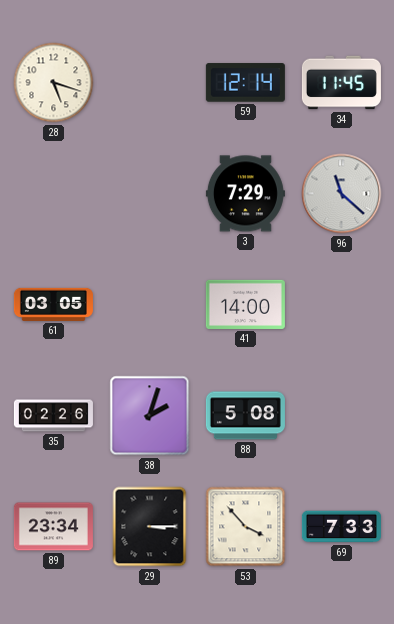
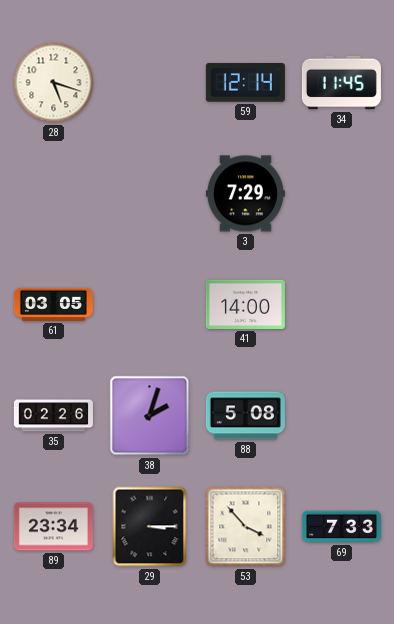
96: 11:22 -> none
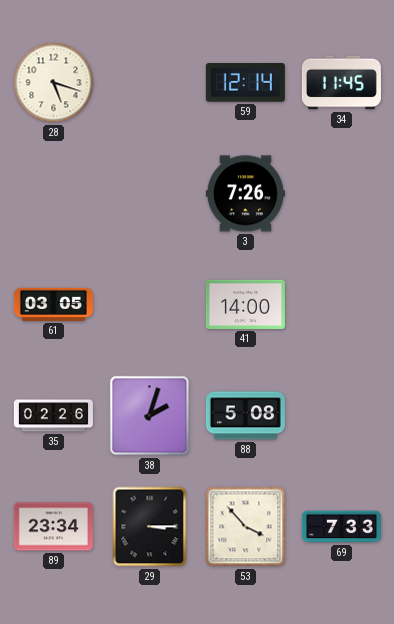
3: 7:29 -> 7:26
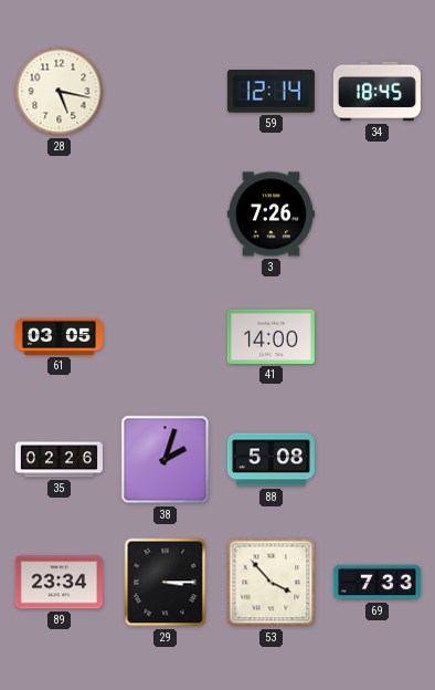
28: 5:18 -> 5:17
34: 11:45 -> 18:45
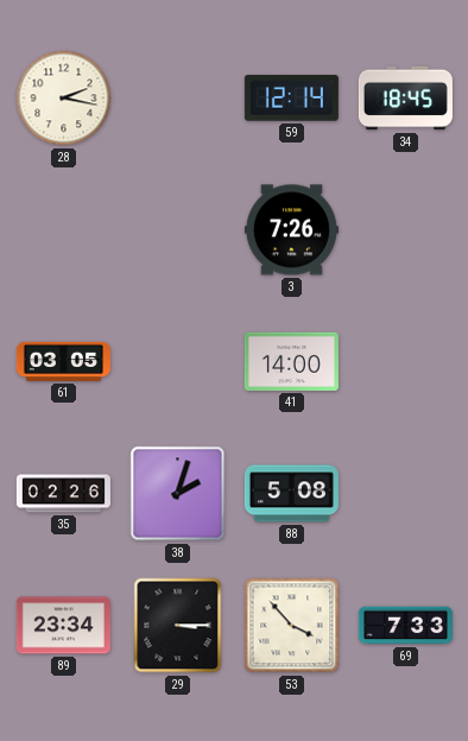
28: 5:17 -> 2:17
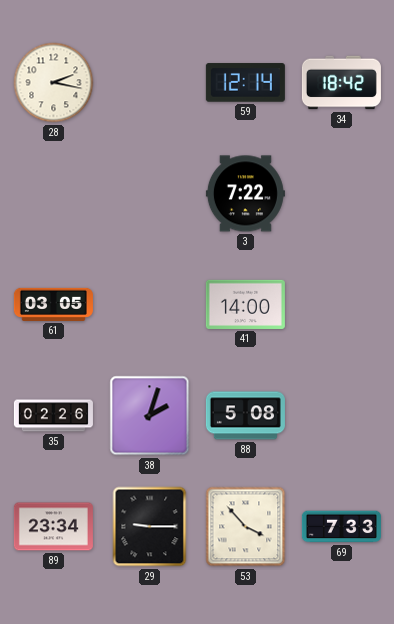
34: 18:45 -> 18:42
3: 7:26 -> 7:22
29: 3:15 -> 9:15
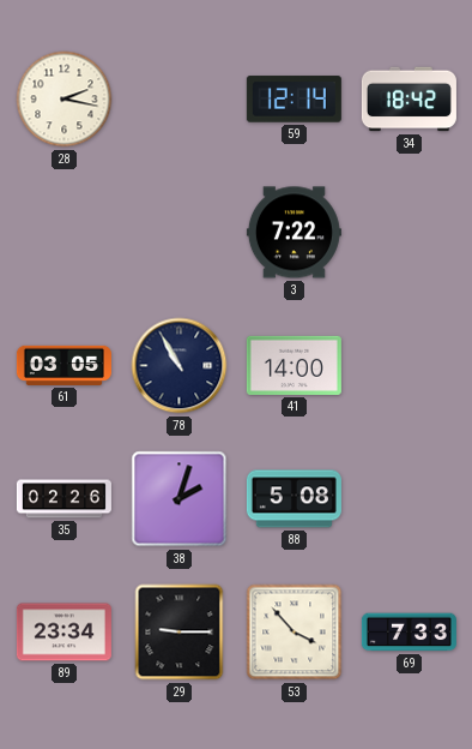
78: none -> 10:55
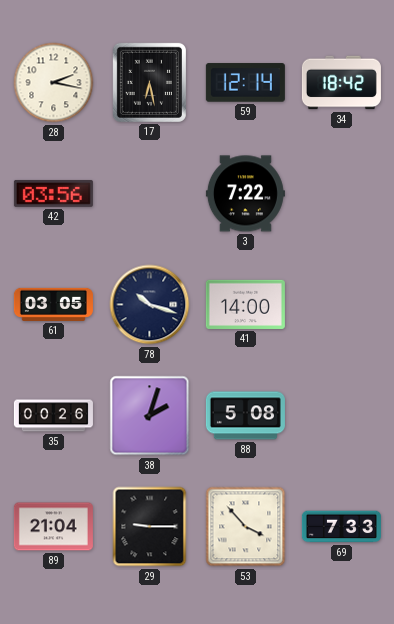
17: none -> 6:28
42: none -> 03:56
78: 10:55 -> 10:18
35: 02:26 -> 00:26
89: 23:34 -> 21:04
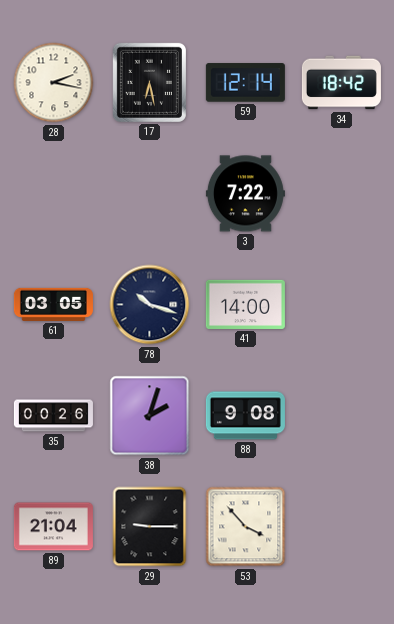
42: 03:56 -> none
88: 5:08 -> 9:08
69: 7:33 -> none
